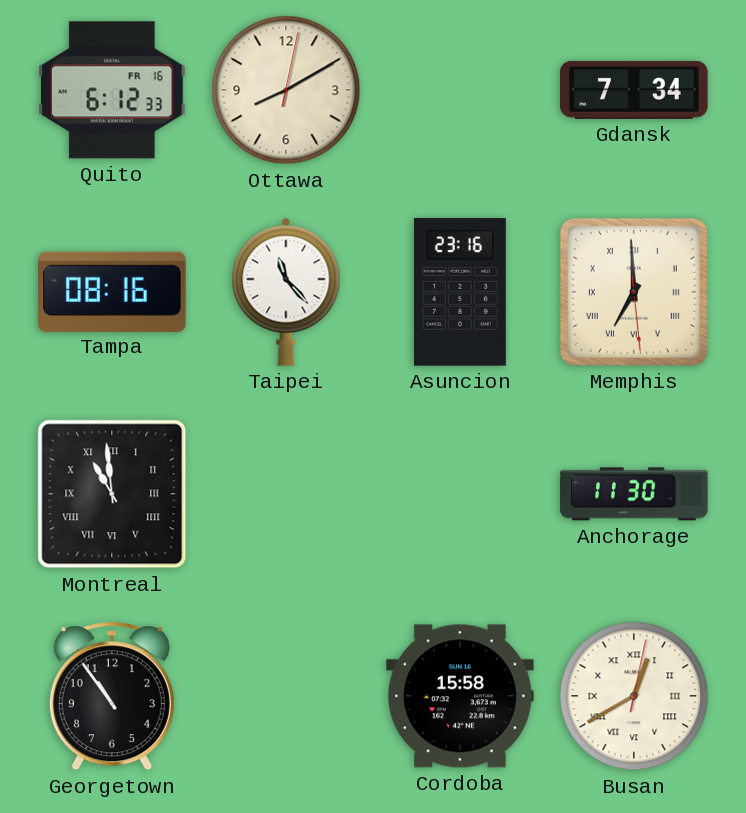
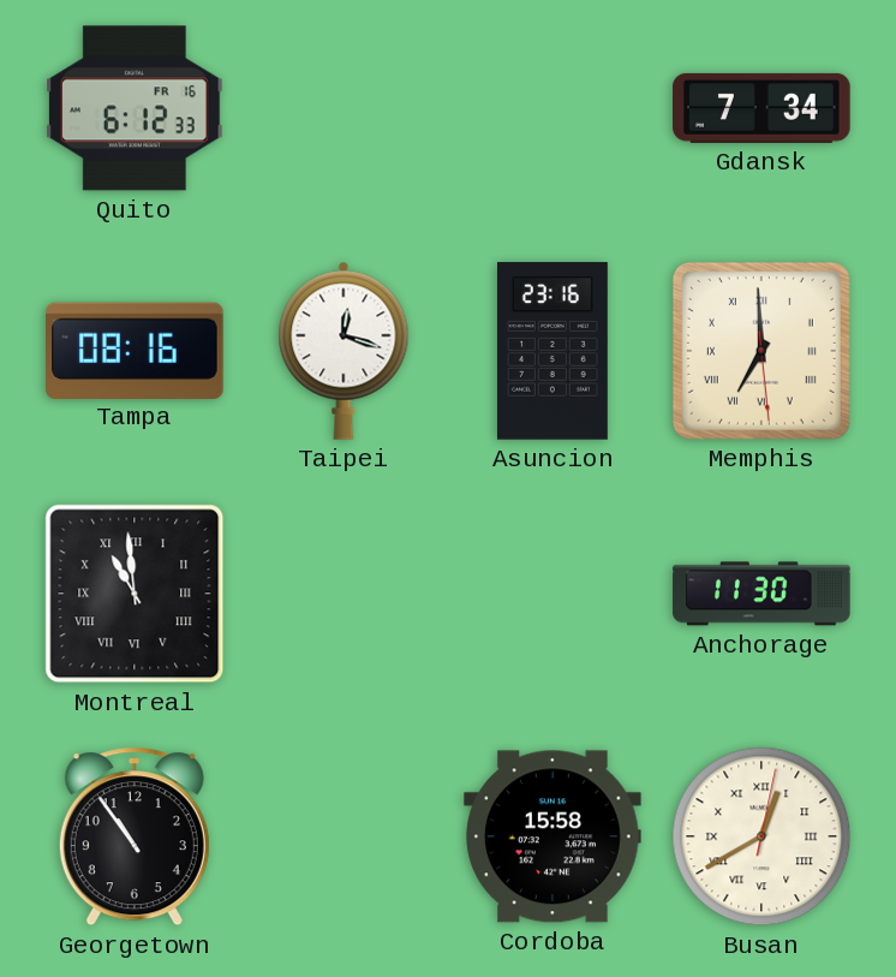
Ottawa: 8:10 -> none
Taipei: 11:23 -> 12:18
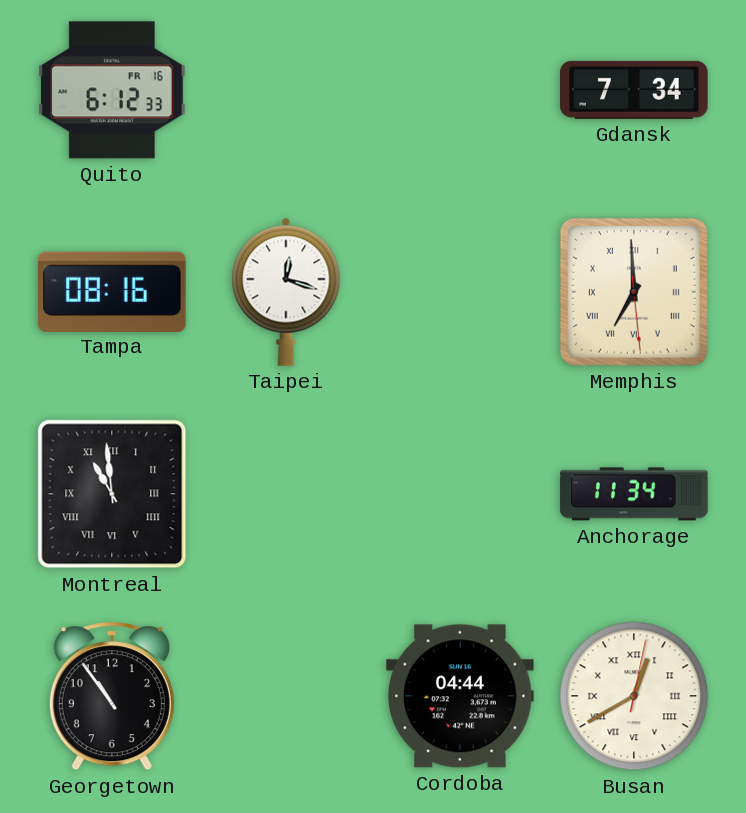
Asuncion: 23:16 -> none
Anchorage: 11:30 -> 11:34
Cordoba: 15:58 -> 04:44
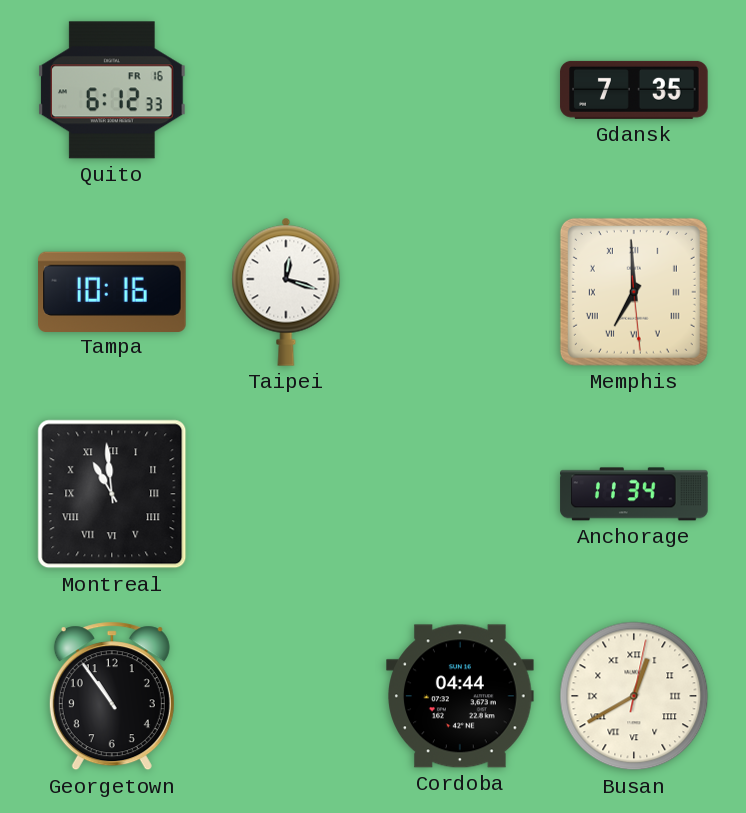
Gdansk: 7:34 -> 7:35
Tampa: 08:16 -> 10:16
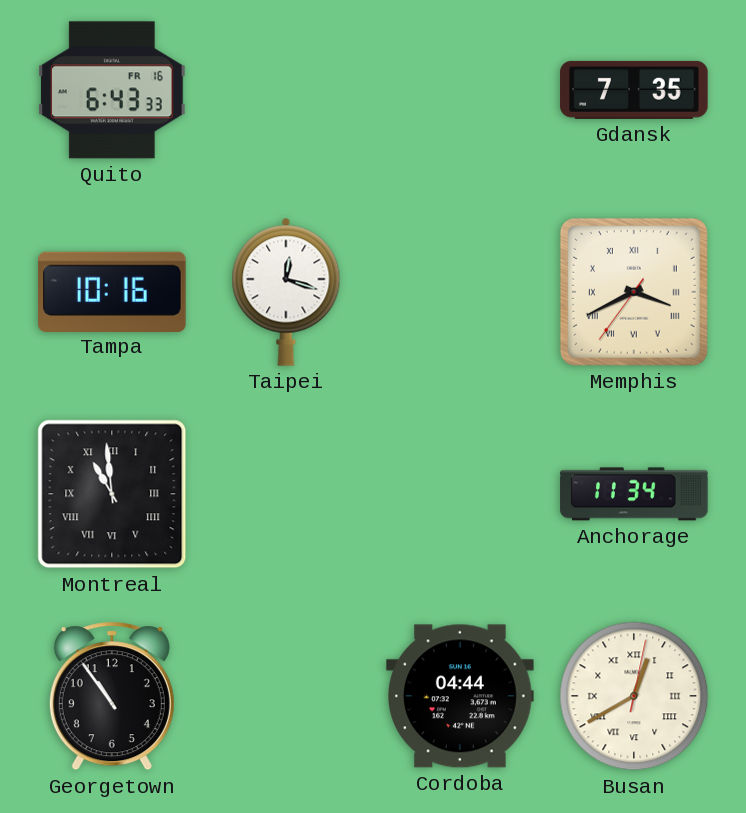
Quito: 6:12 -> 6:43
Memphis: 6:59 -> 3:40
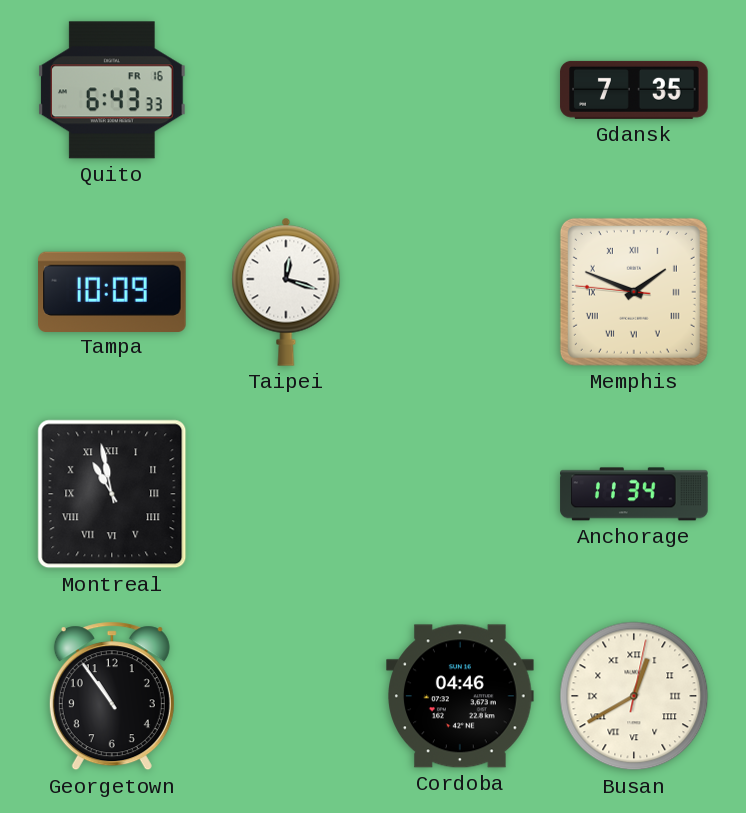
Tampa: 10:16 -> 10:09
Memphis: 3:40 -> 1:48
Montreal: 10:59 -> 10:58
Cordoba: 04:44 -> 04:46
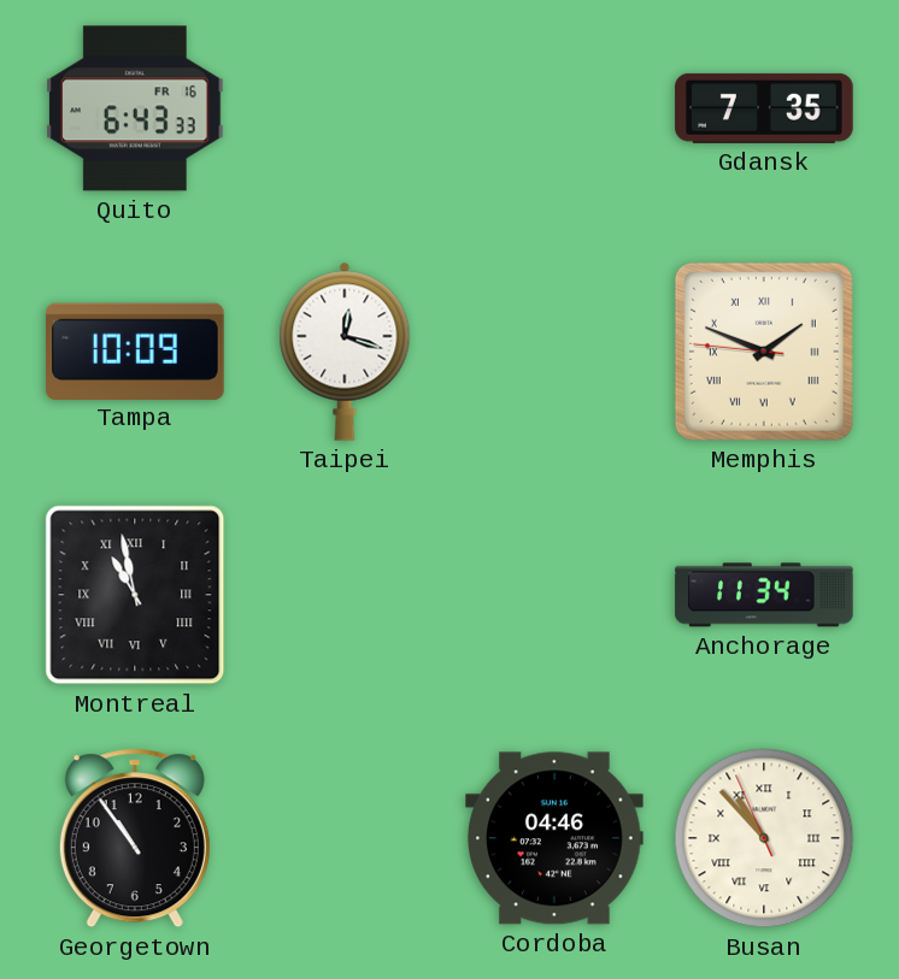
Busan: 12:40 -> 10:52
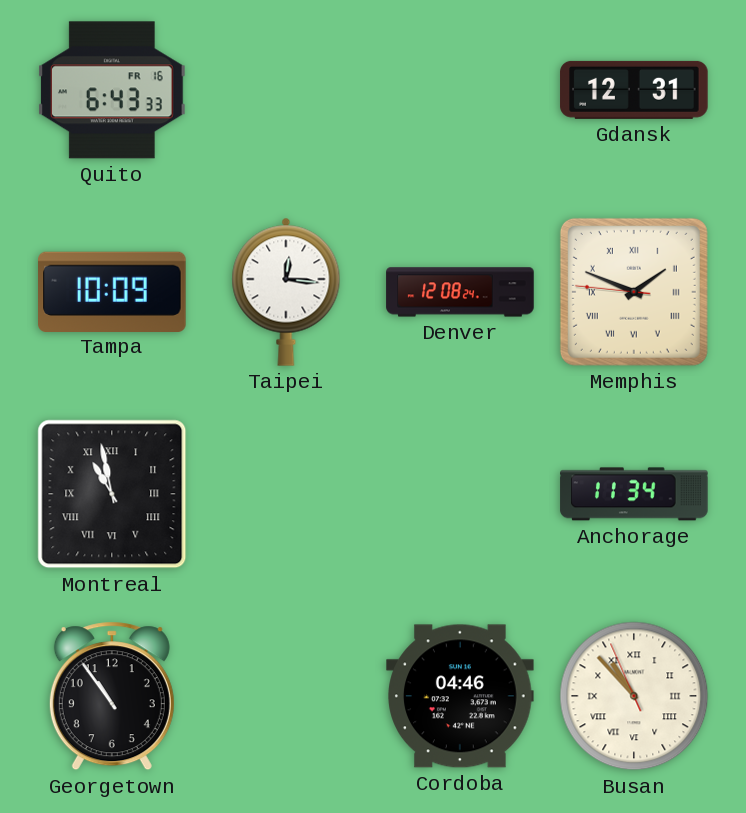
Gdansk: 7:35 -> 12:31
Taipei: 12:18 -> 12:16
Denver: none -> 12:08
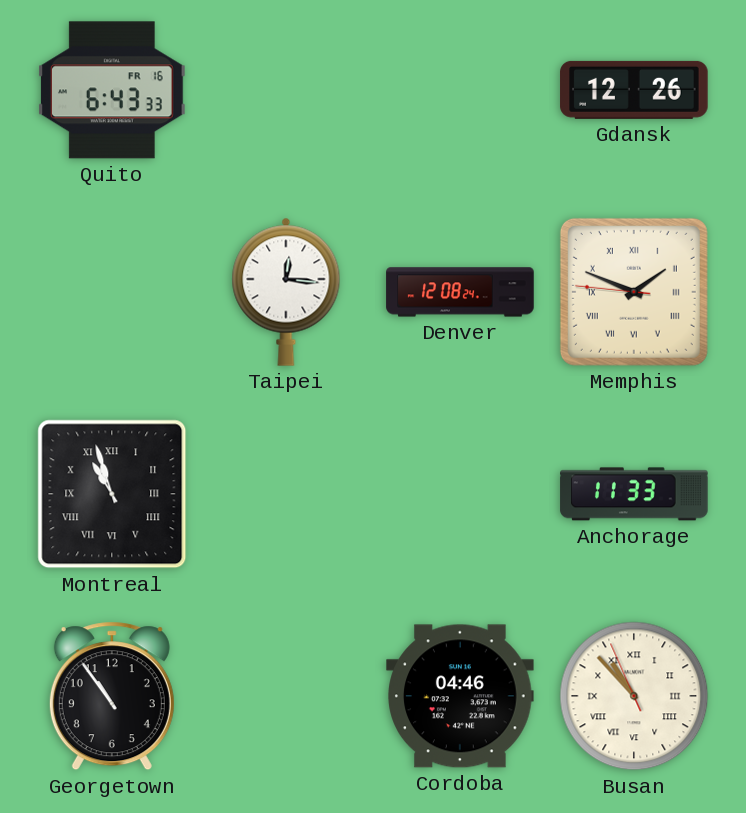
Gdansk: 12:31 -> 12:26
Tampa: 10:09 -> none
Montreal: 10:58 -> 10:57
Anchorage: 11:34 -> 11:33
